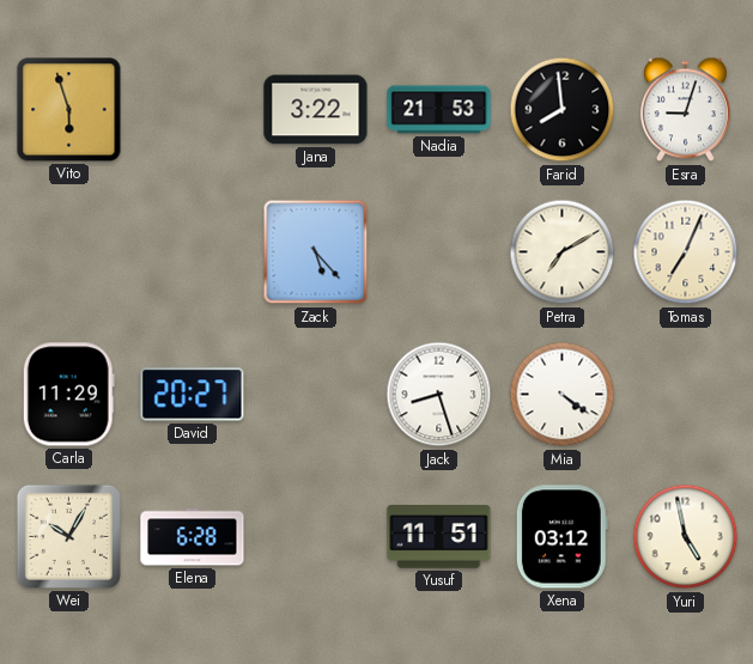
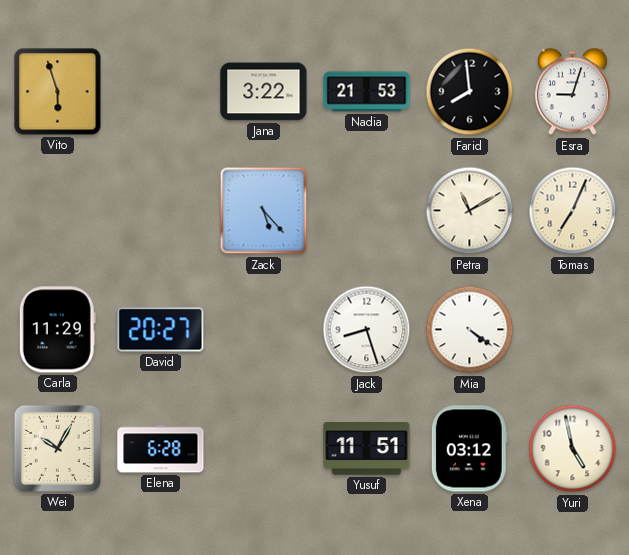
Petra: 7:10 -> 11:10
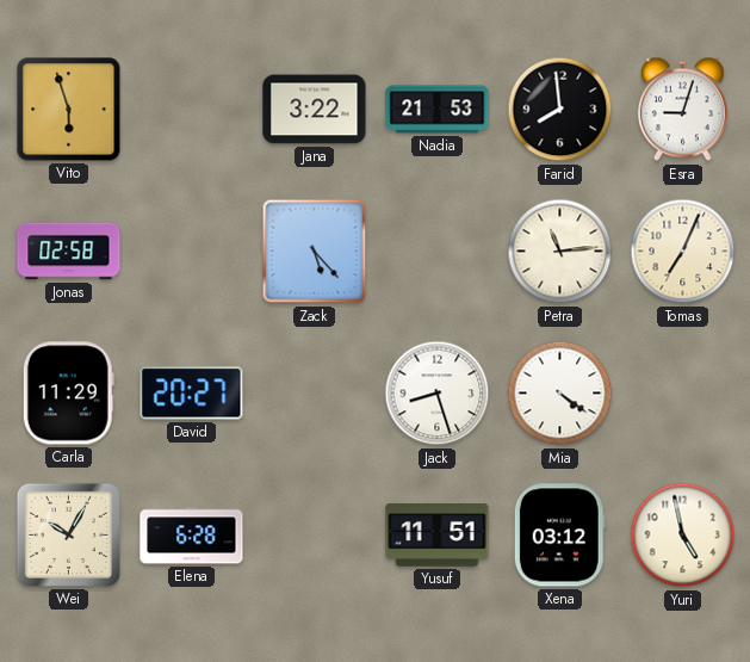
Jonas: none -> 02:58
Petra: 11:10 -> 11:14
